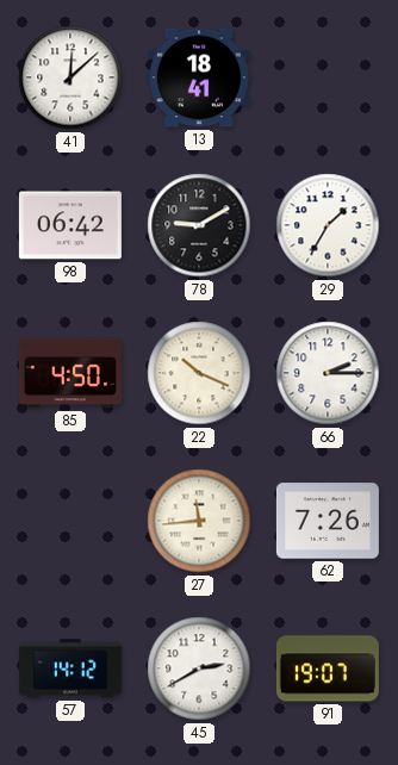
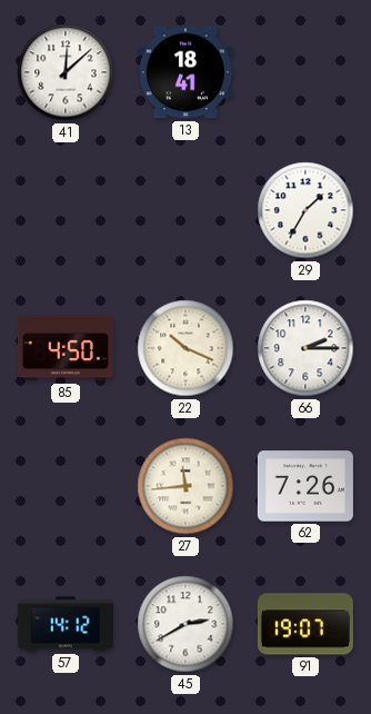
98: 06:42 -> none
78: 9:10 -> none
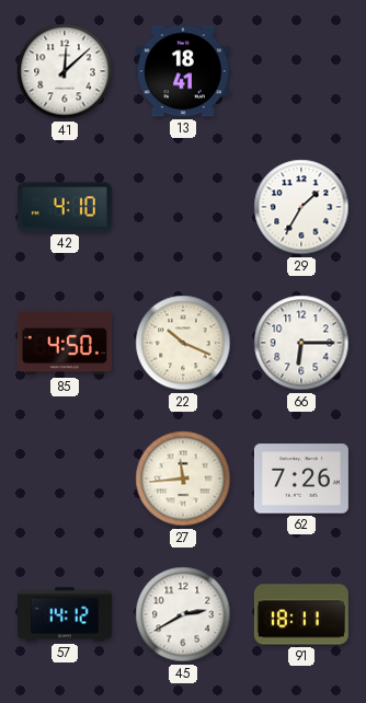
42: none -> 4:10
66: 2:15 -> 6:15
91: 19:07 -> 18:11
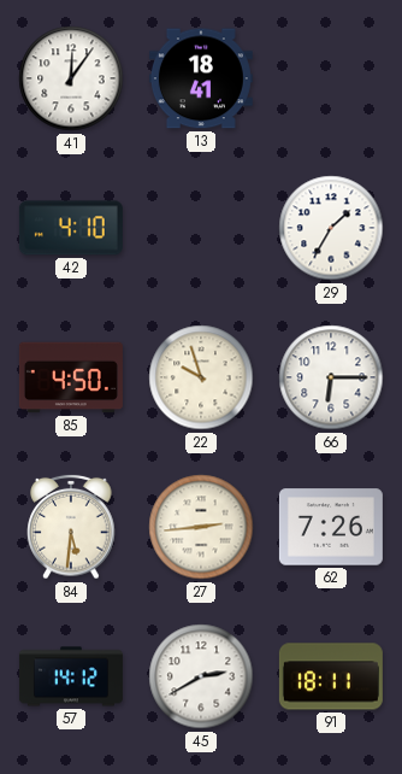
41: 12:08 -> 12:06
22: 10:19 -> 9:57
84: none -> 5:31
27: 11:44 -> 2:44
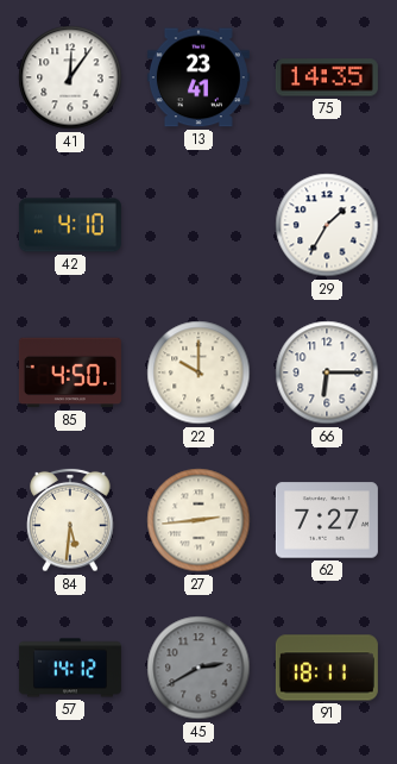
13: 18:41 -> 23:41
75: none -> 14:35
22: 9:57 -> 10:00
62: 7:26 -> 7:27
45 dial: white -> grey
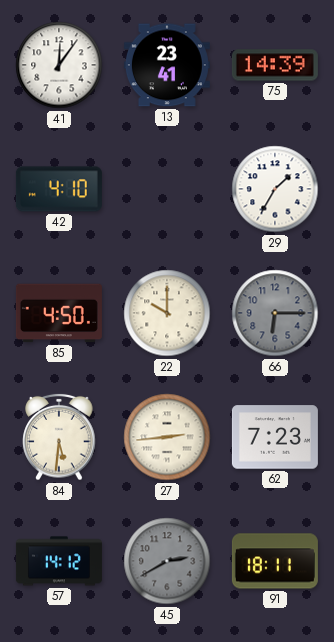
75: 14:35 -> 14:39
66 dial: white -> grey
62: 7:27 -> 7:23
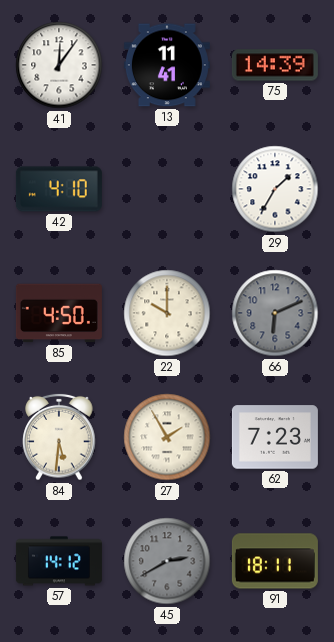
13: 23:41 -> 11:41
66: 6:15 -> 6:11
27: 2:44 -> 1:55
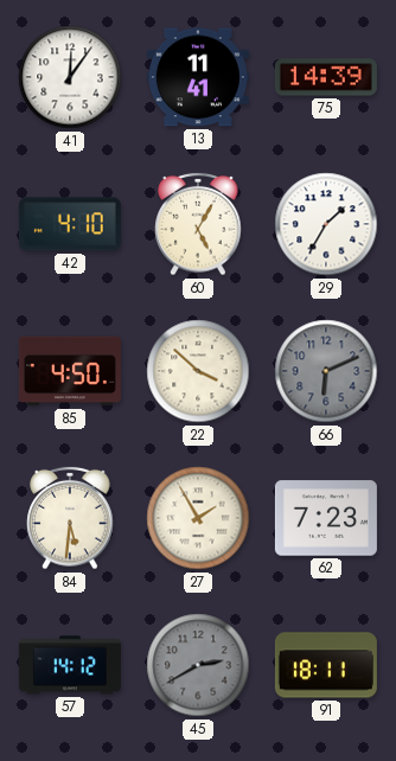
60: none -> 5:05
22: 10:00 -> 3:52
